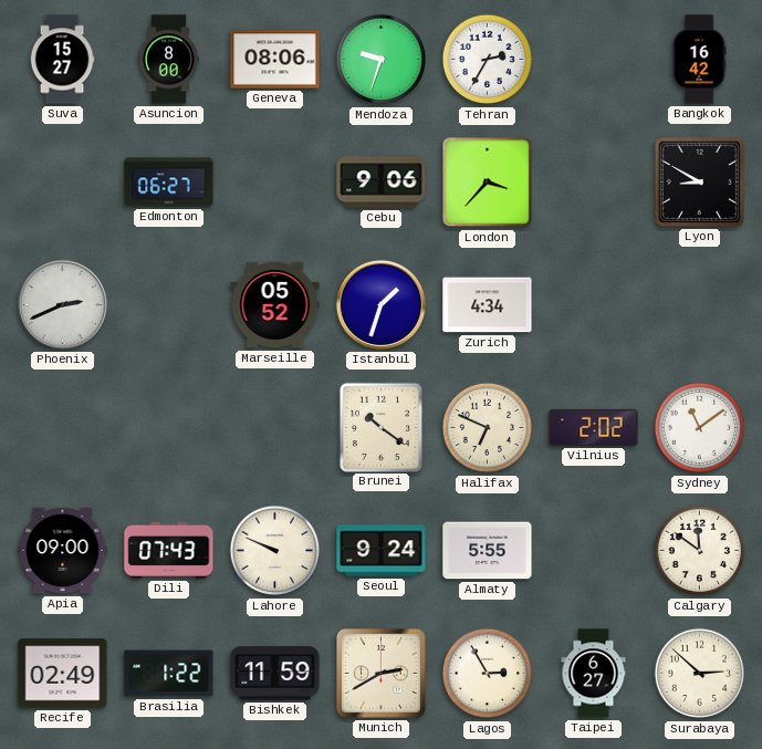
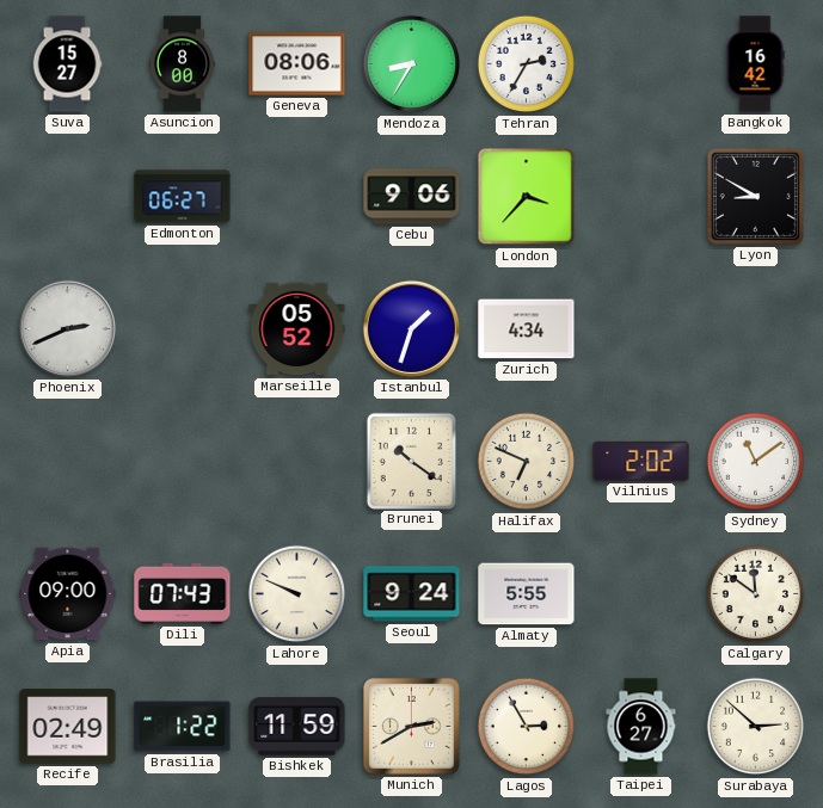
Mendoza: 9:33 -> 8:35
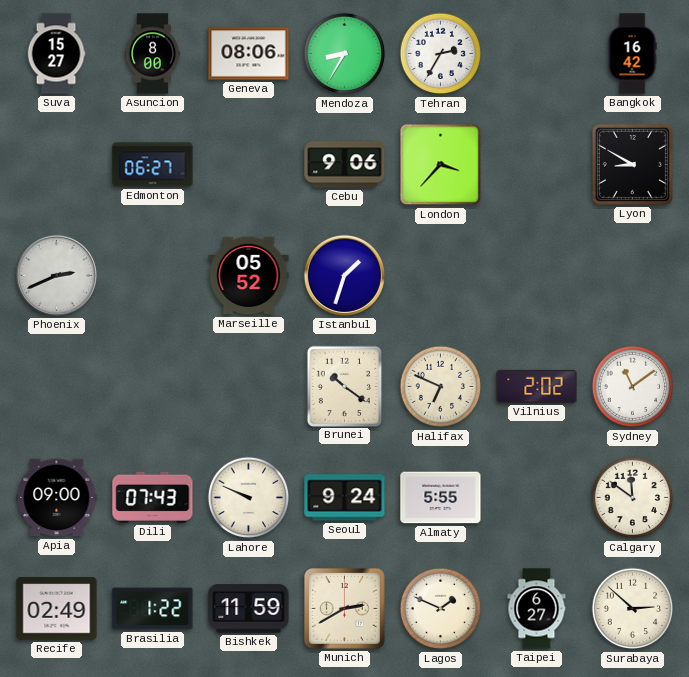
Zurich: 4:34 -> none
Lagos: 2:55 -> 1:49
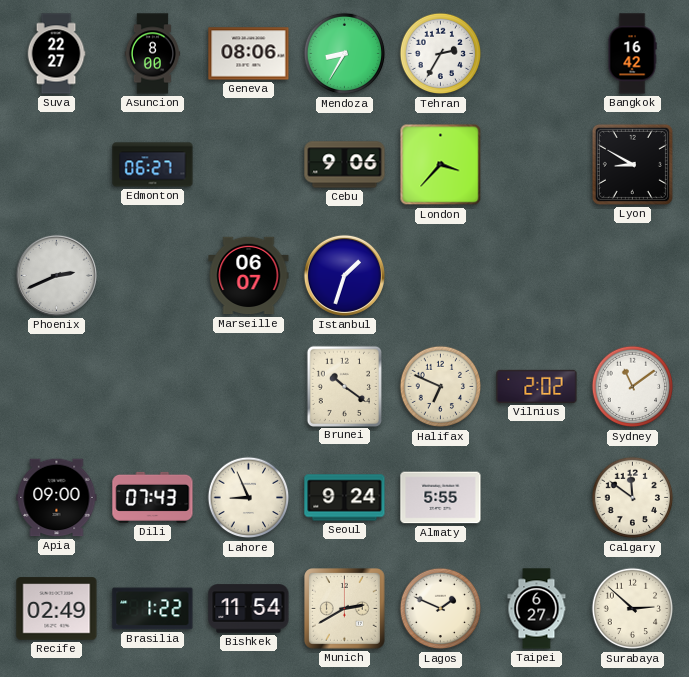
Suva: 15:27 -> 22:27
Marseille: 05:52 -> 06:07
Lahore: 9:49 -> 8:56
Bishkek: 11:59 -> 11:54
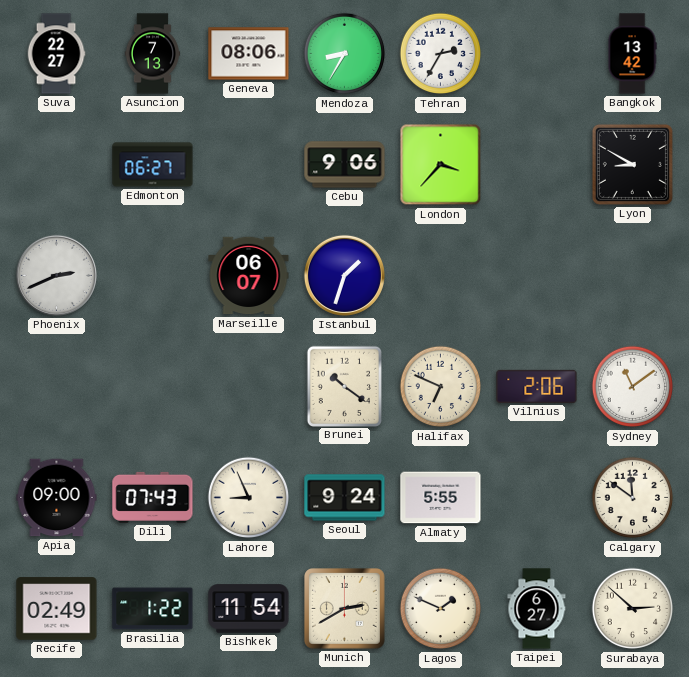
Asuncion: 8:00 -> 7:13
Bangkok: 16:42 -> 13:42
Vilnius: 2:02 -> 2:06
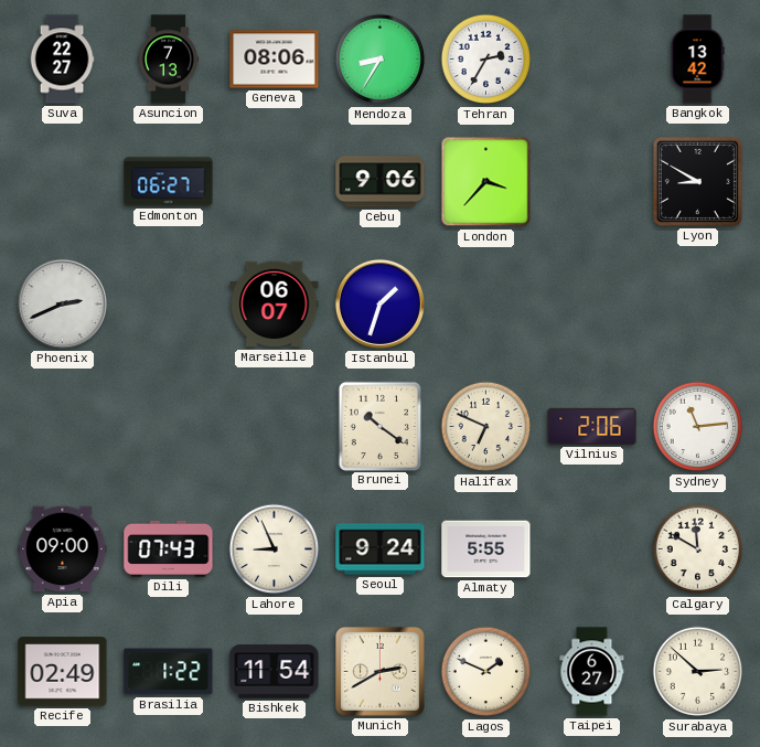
Sydney: 11:09 -> 11:14
Calgary: 11:51 -> 11:50
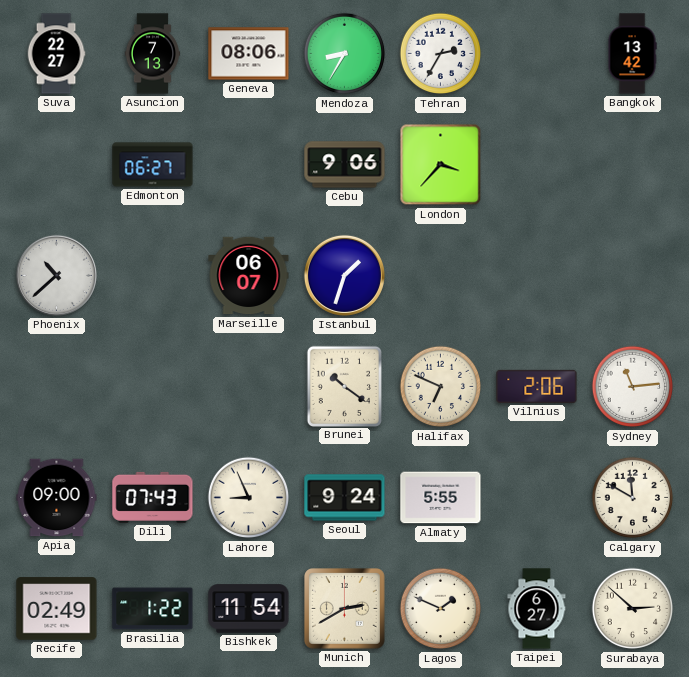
Lyon: 8:50 -> none
Phoenix: 2:41 -> 10:38
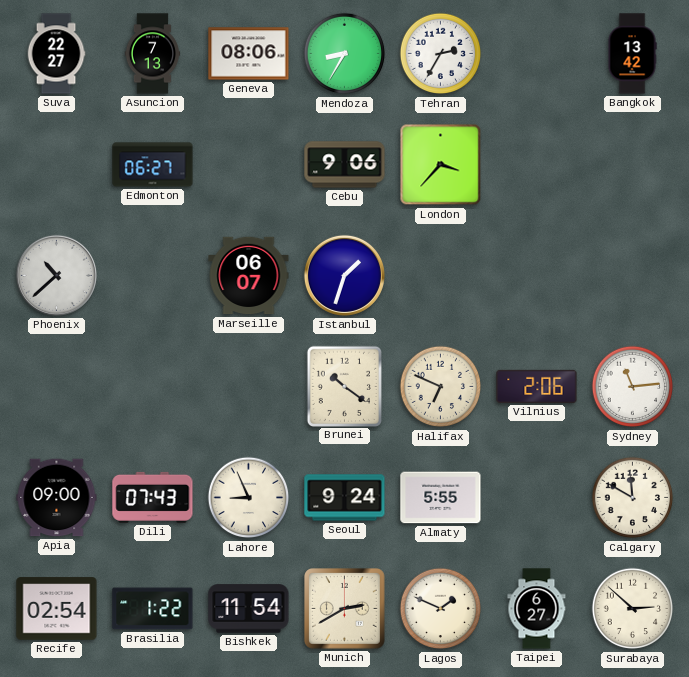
Recife: 02:49 -> 02:54
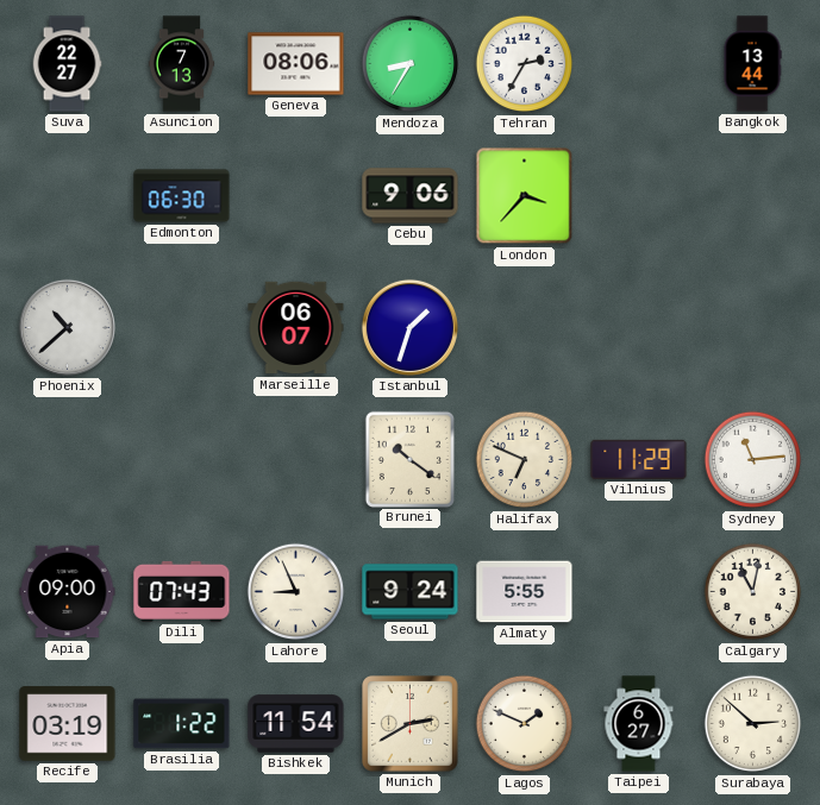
Bangkok: 13:42 -> 13:44
Edmonton: 06:27 -> 06:30
Vilnius: 2:06 -> 11:29
Calgary: 11:50 -> 11:02
Recife: 02:54 -> 03:19
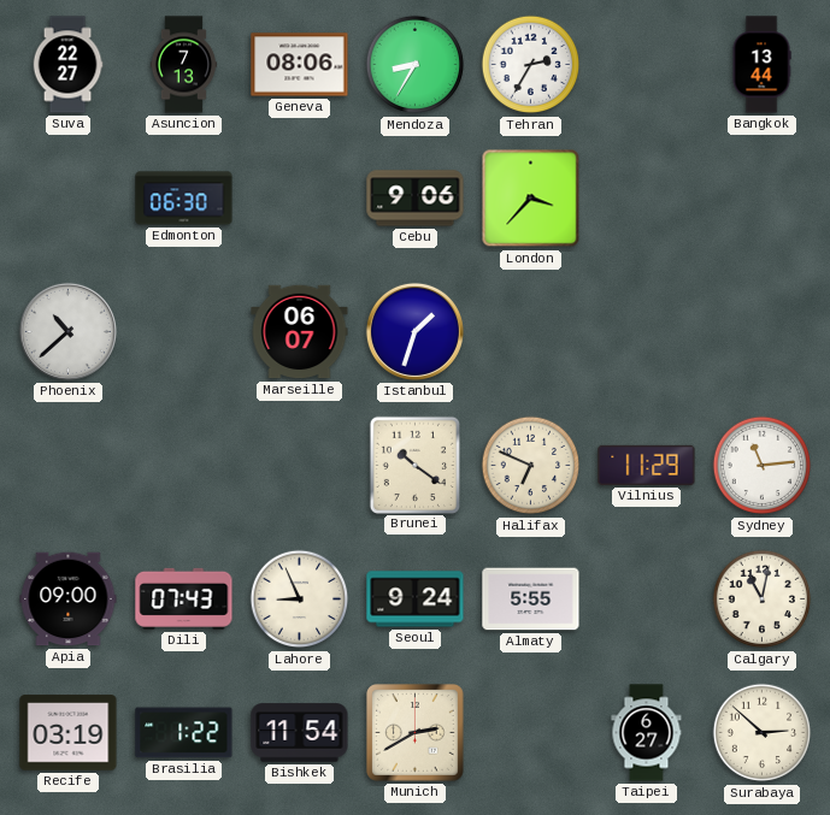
Lagos: 1:49 -> none
